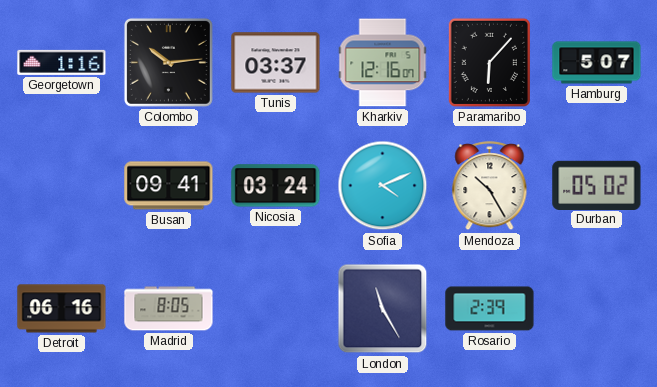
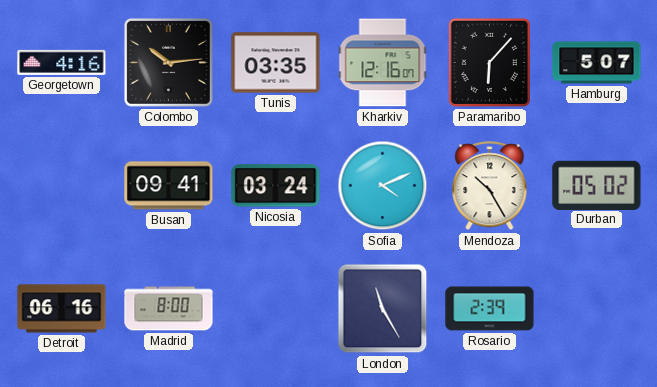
Georgetown: 1:16 -> 4:16
Tunis: 03:37 -> 03:35
Madrid: 8:05 -> 8:00
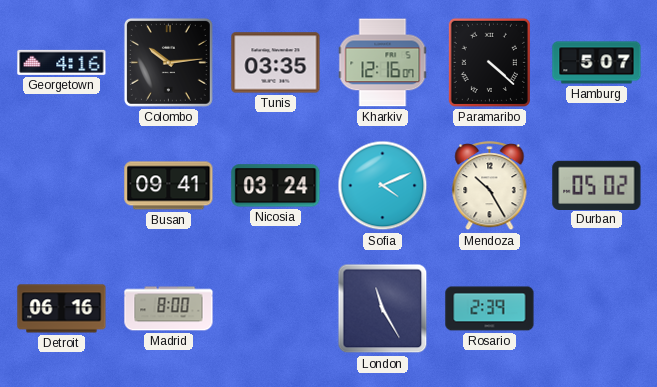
Paramaribo: 6:07 -> 4:22
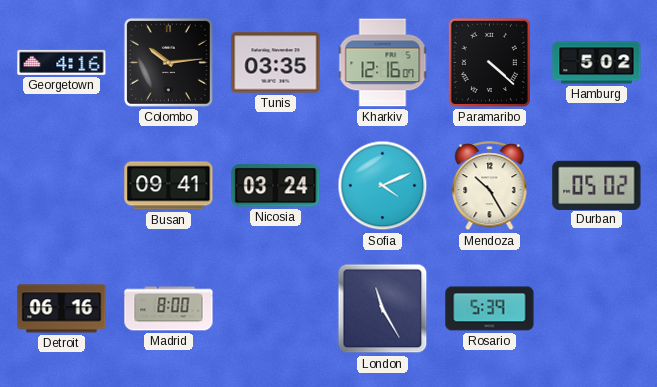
Hamburg: 5:07 -> 5:02
Rosario: 2:39 -> 5:39
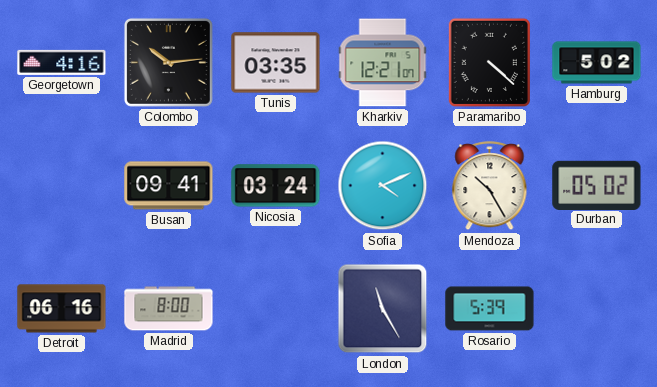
Kharkiv: 12:16 -> 12:21
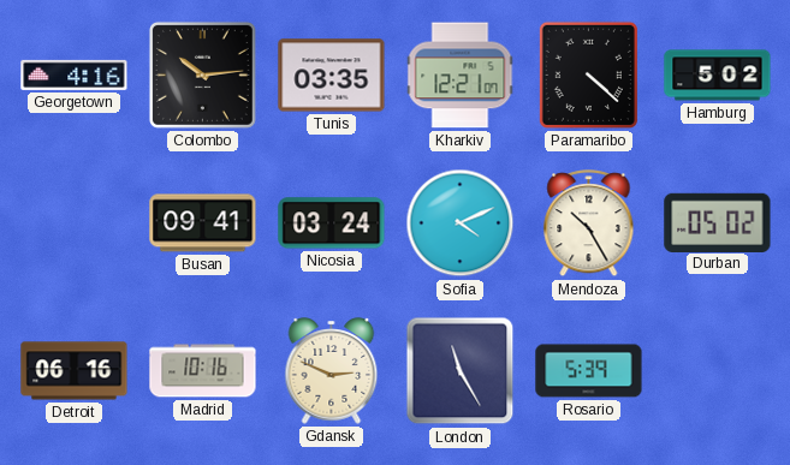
Madrid: 8:00 -> 10:16
Gdansk: none -> 2:49
